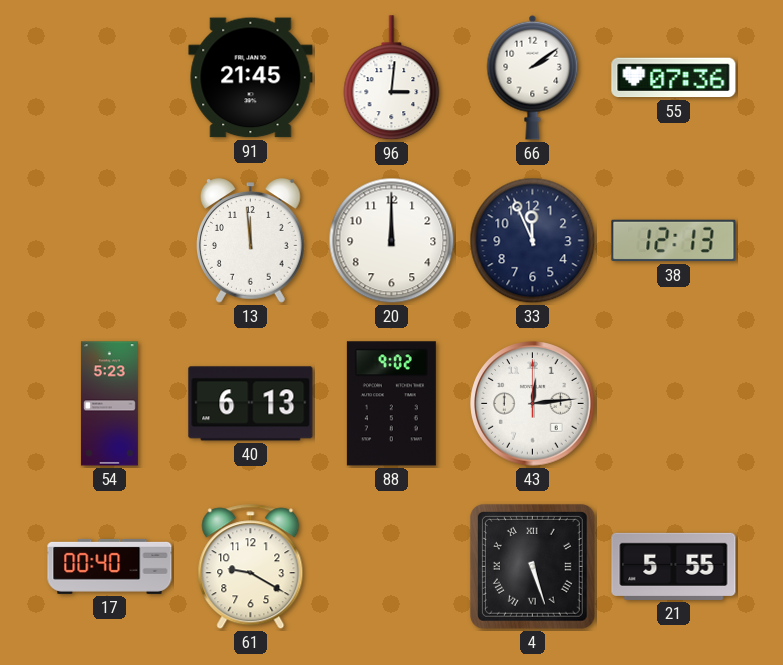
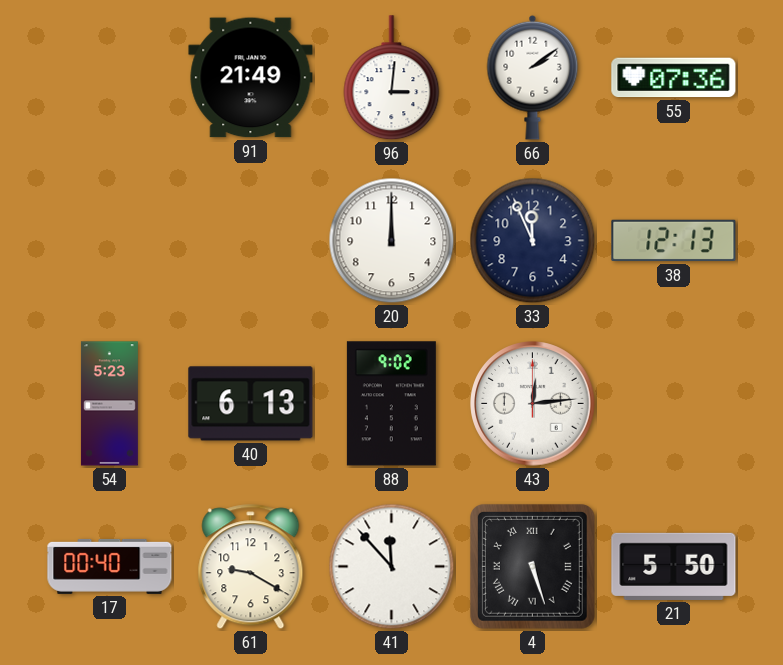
91: 21:45 -> 21:49
13: 11:59 -> none
41: none -> 11:53
21: 5:55 -> 5:50
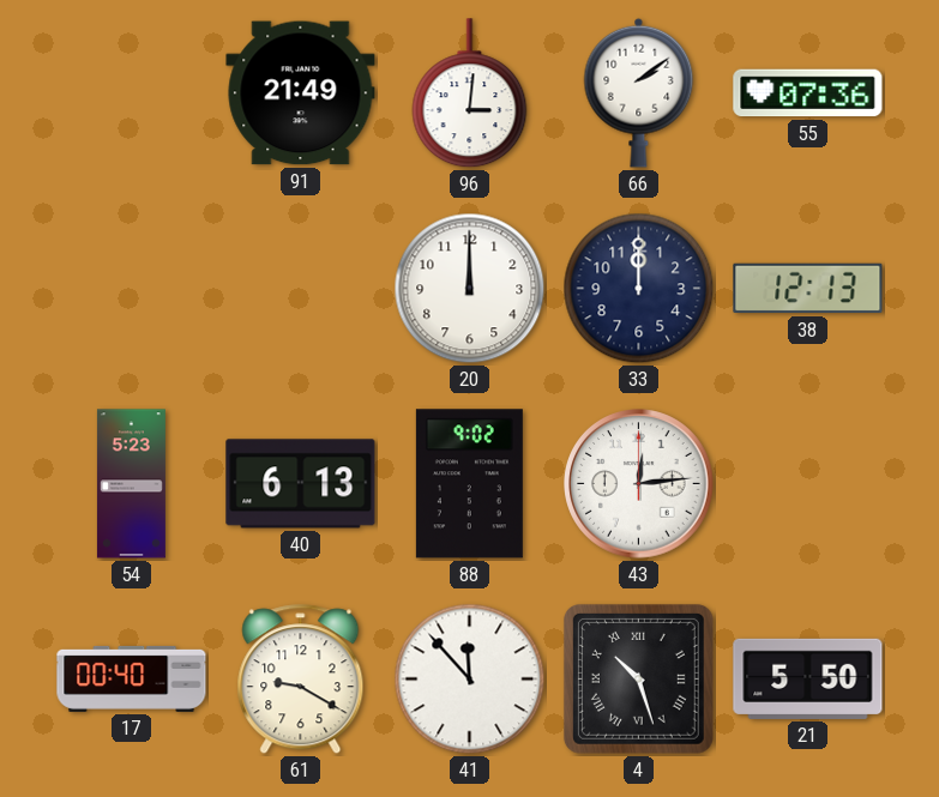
33: 11:56 -> 12:00
4: 5:27 -> 10:27
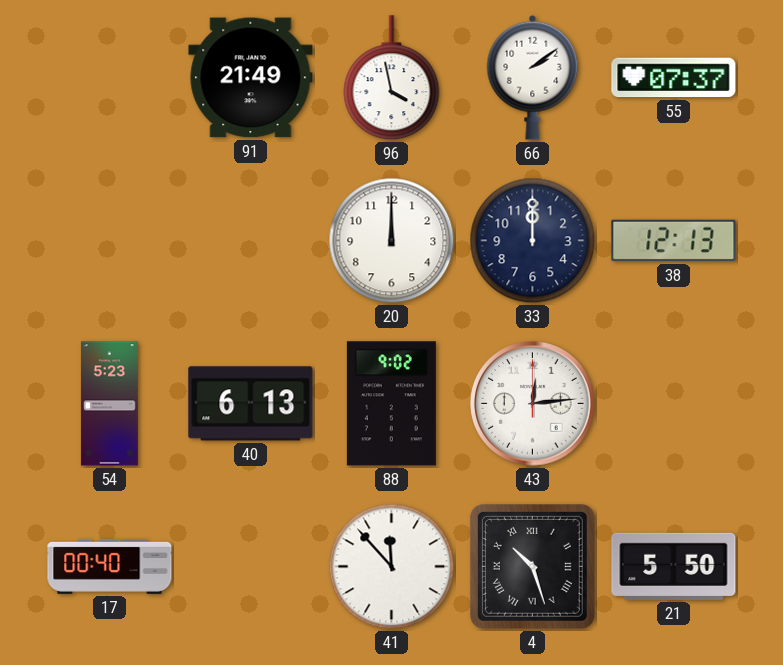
96: 3:01 -> 3:58
55: 07:36 -> 07:37
61: 9:20 -> none
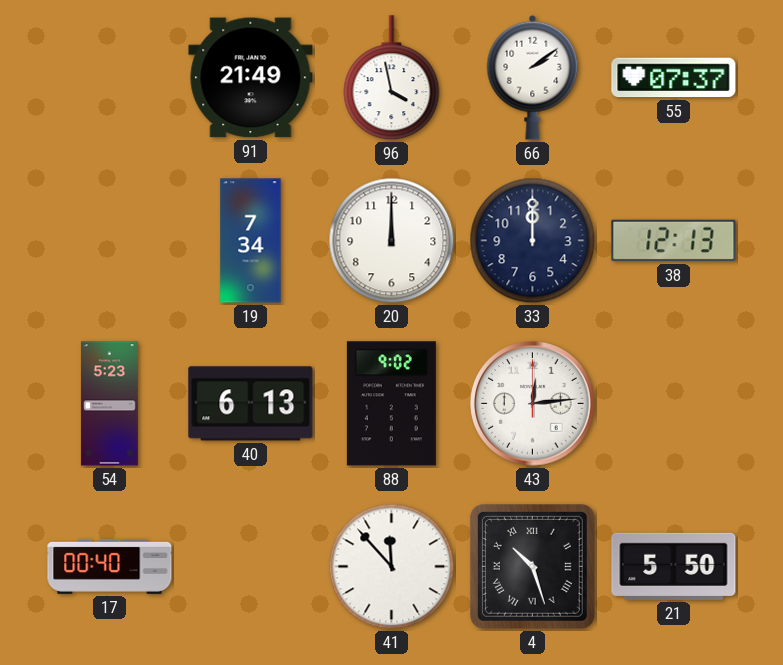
19: none -> 7:34
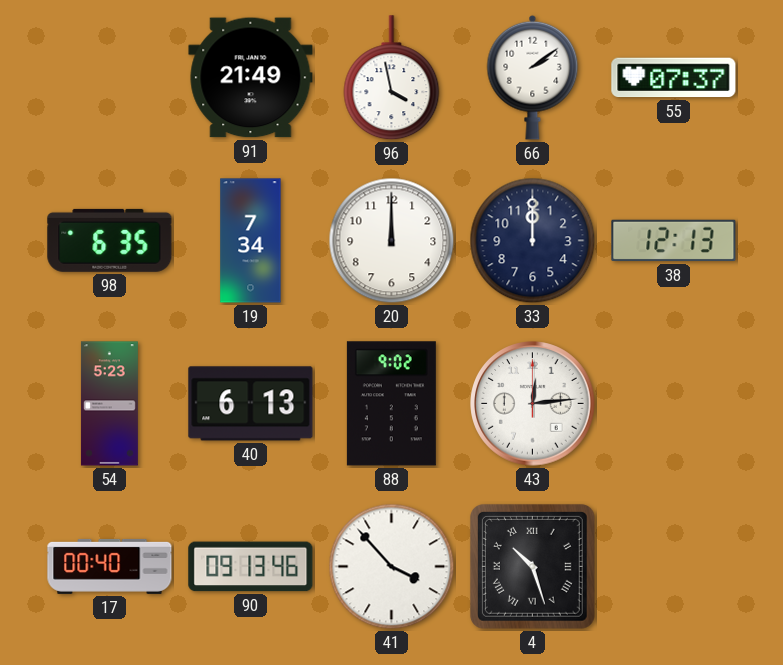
98: none -> 6:35
90: none -> 09:13
41: 11:53 -> 3:53
21: 5:50 -> none
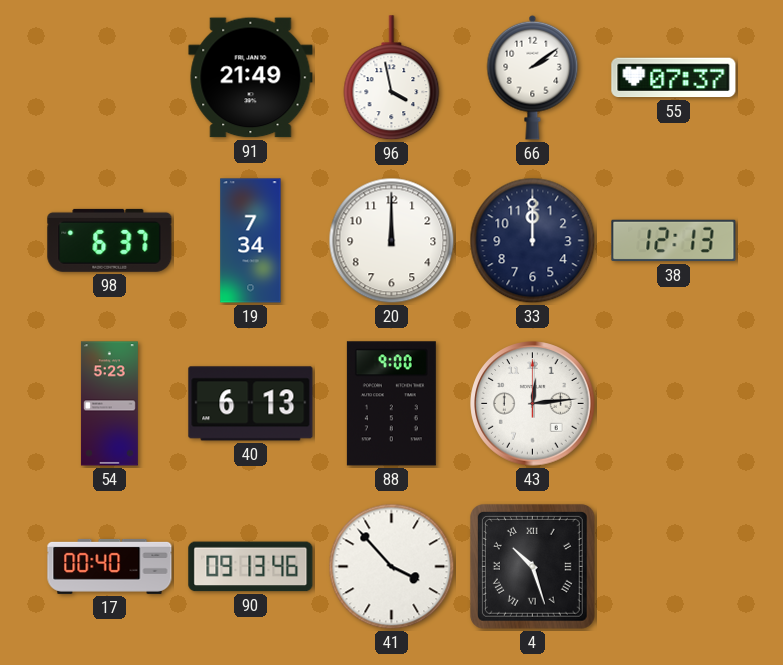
98: 6:35 -> 6:37
88: 9:02 -> 9:00
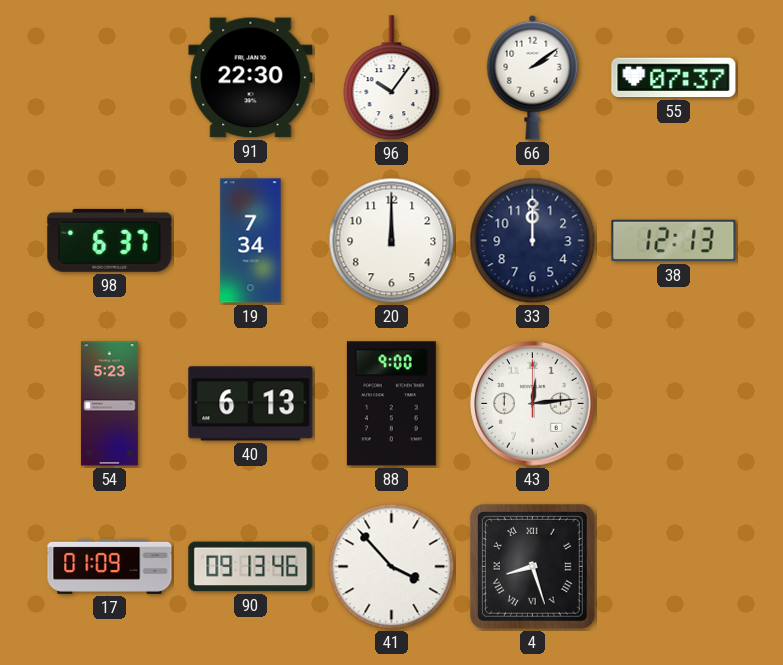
91: 21:49 -> 22:30
96: 3:58 -> 10:06
17: 00:40 -> 01:09
4: 10:27 -> 8:27
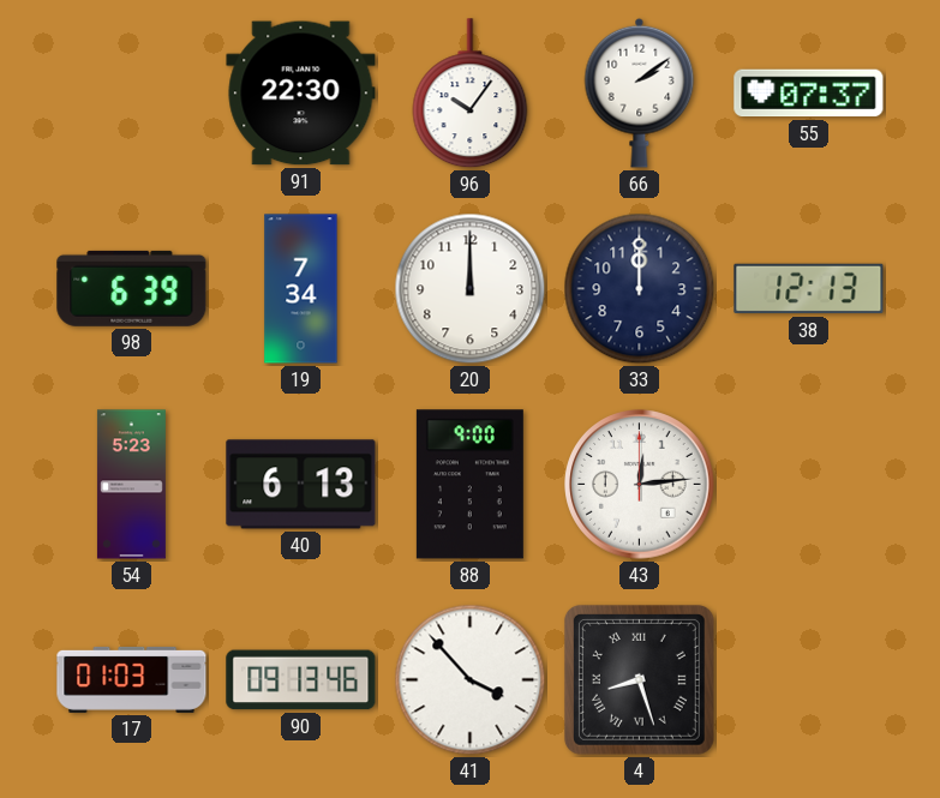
98: 6:37 -> 6:39
17: 01:09 -> 01:03
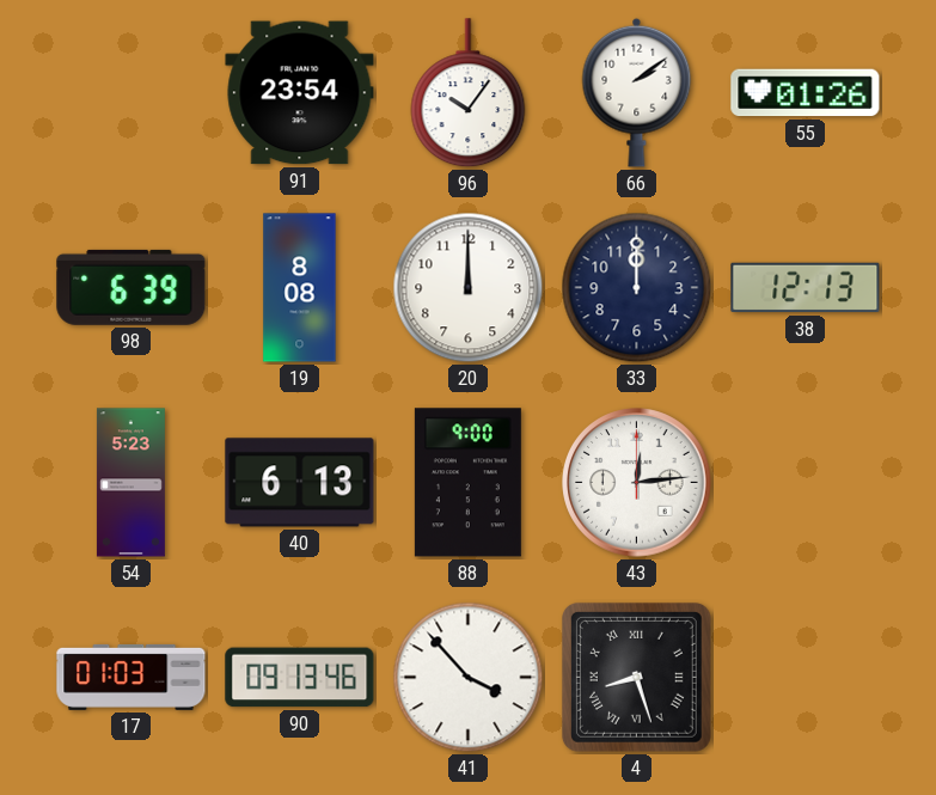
91: 22:30 -> 23:54
55: 07:37 -> 01:26
19: 7:34 -> 8:08
